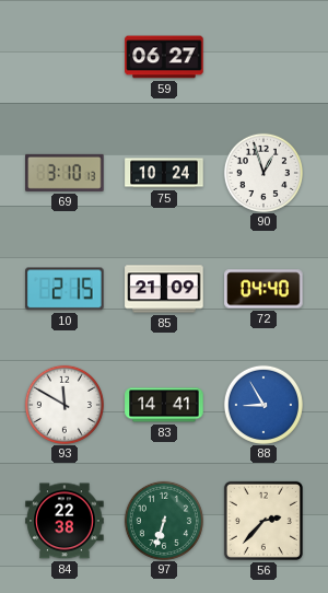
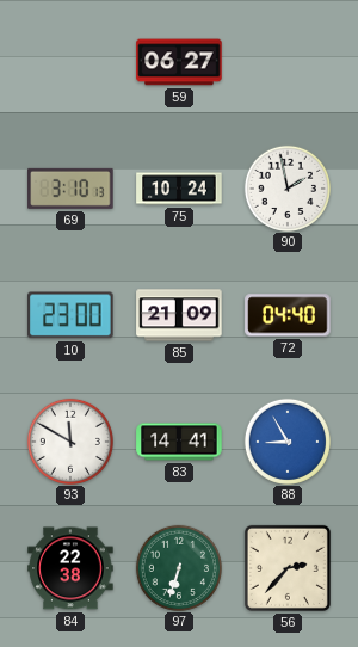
90: 12:57 -> 1:58
10: 2:15 -> 23:00
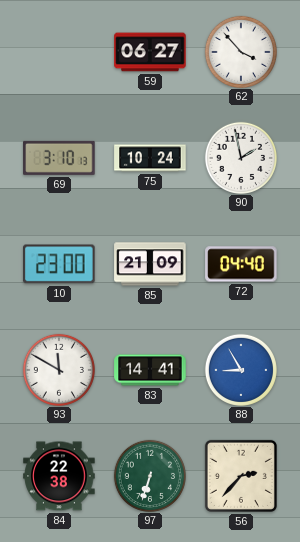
62: none -> 3:53
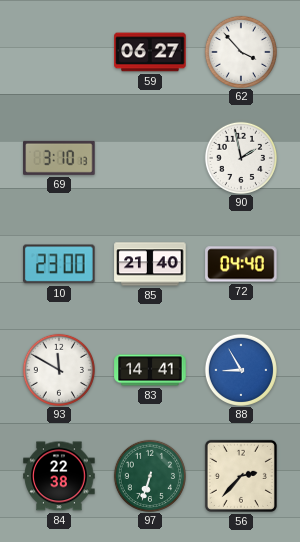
75: 10:24 -> none
85: 21:09 -> 21:40
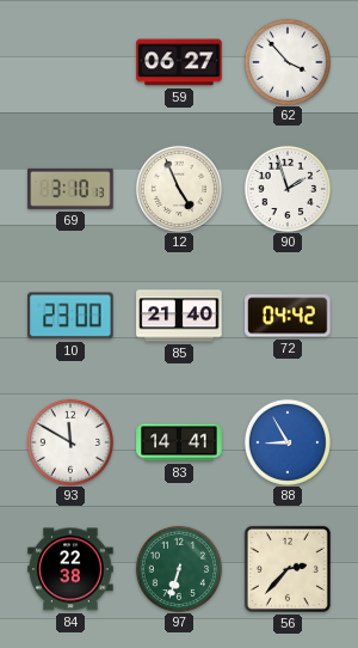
12: none -> 4:56
90: 1:58 -> 1:57
72: 04:40 -> 04:42
